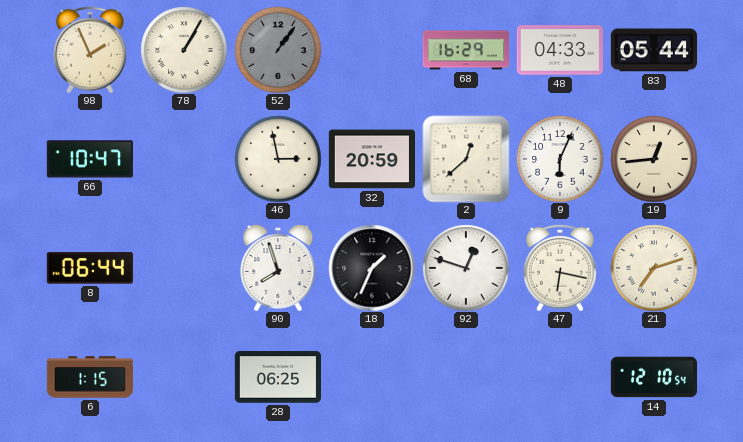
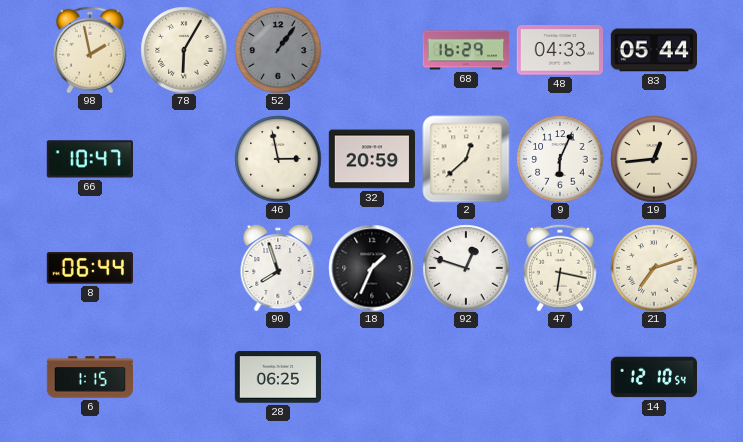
98: 1:56 -> 1:58
78: 1:05 -> 6:05
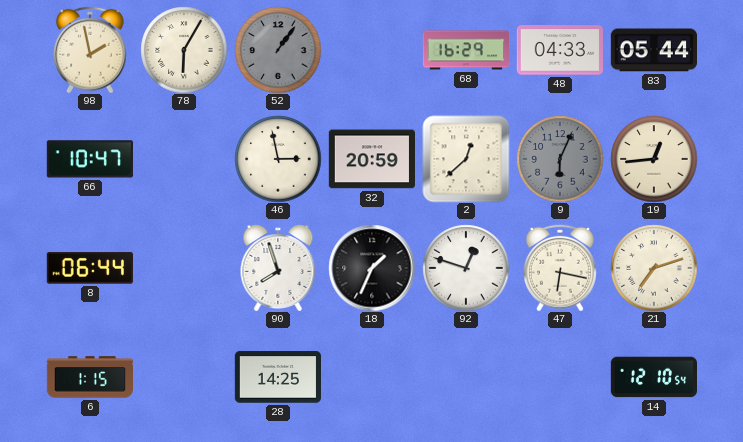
9 dial: white -> grey
28: 06:25 -> 14:25
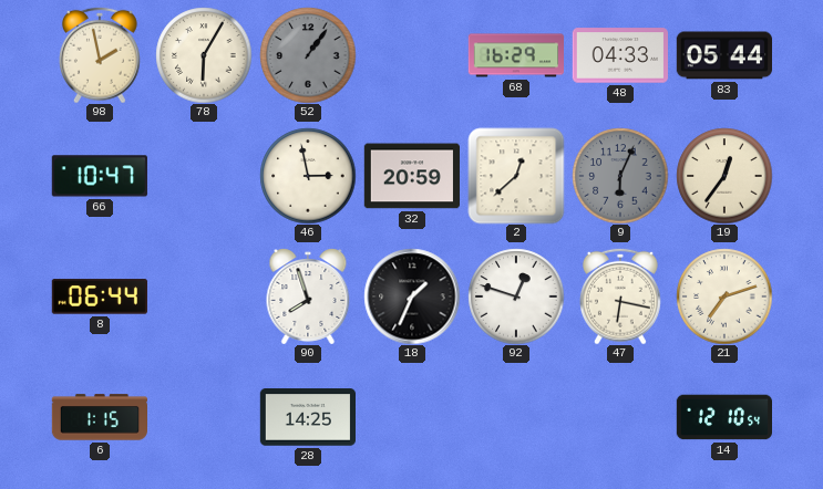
19: 12:44 -> 12:36
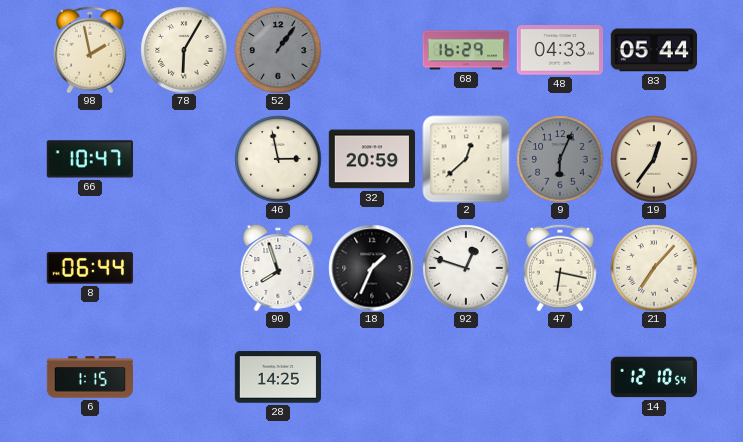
21: 7:12 -> 7:07
